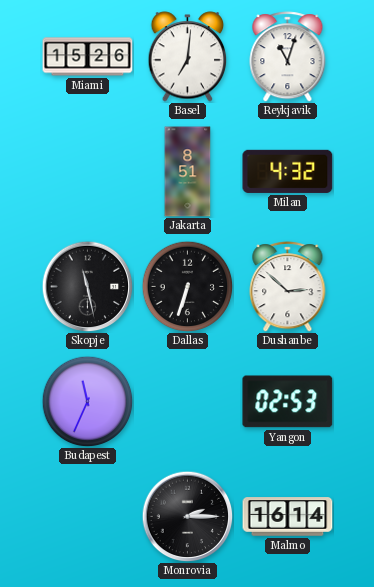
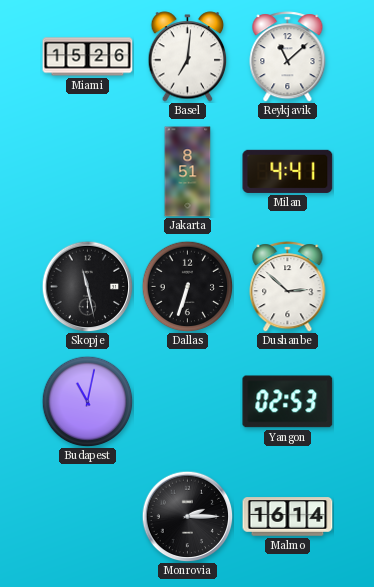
Reykjavik: 11:03 -> 11:08
Milan: 4:32 -> 4:41
Budapest: 11:34 -> 11:02
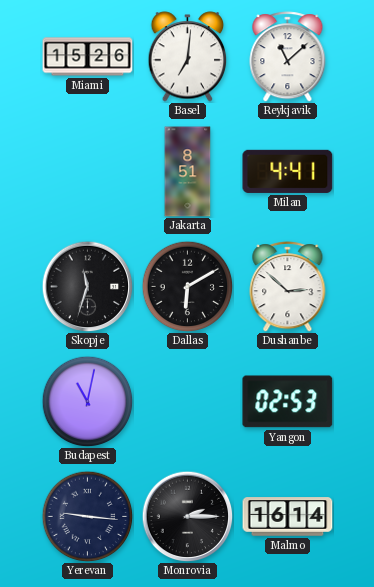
Skopje: 11:28 -> 11:33
Dallas: 6:33 -> 6:10
Yerevan: none -> 9:16
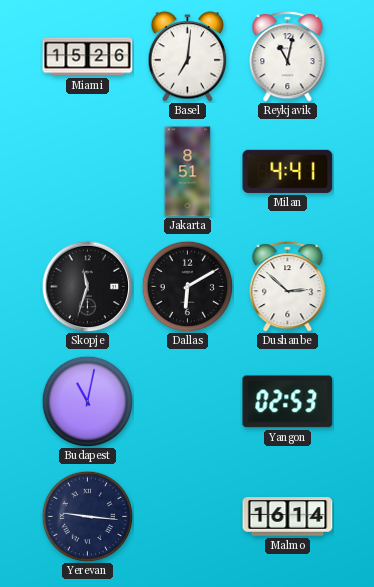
Reykjavik: 11:08 -> 11:02
Monrovia: 2:15 -> none
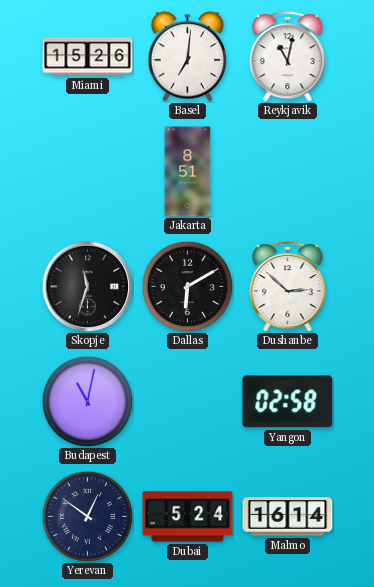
Milan: 4:41 -> none
Yangon: 02:53 -> 02:58
Yerevan: 9:16 -> 12:51
Dubai: none -> 5:24
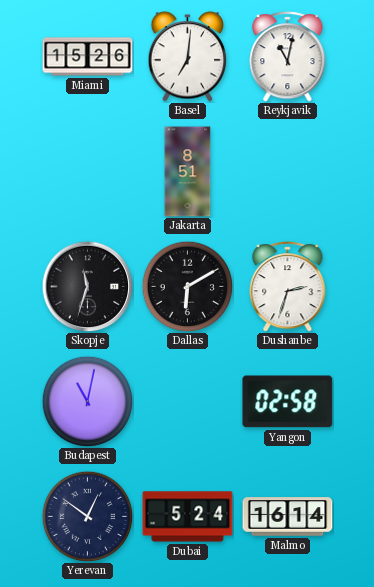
Dushanbe: 2:52 -> 2:33
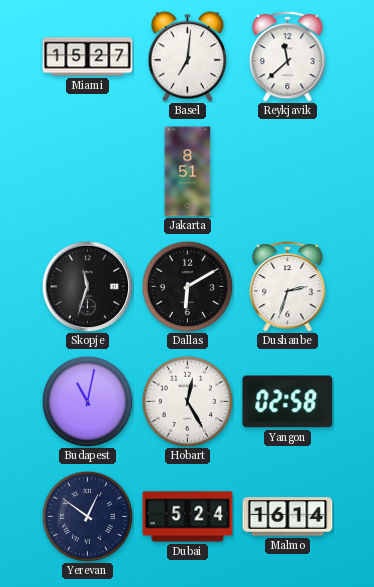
Miami: 15:26 -> 15:27
Reykjavik: 11:02 -> 11:38
Hobart: none -> 12:25
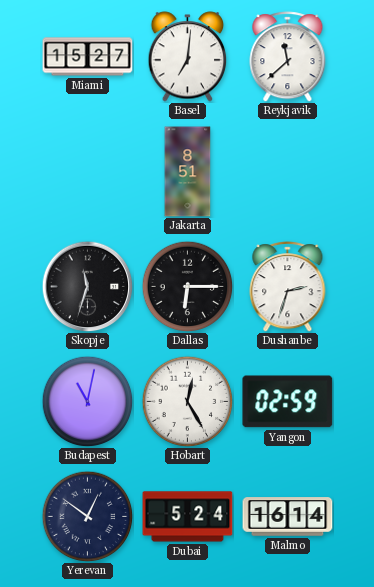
Dallas: 6:10 -> 6:15
Yangon: 02:58 -> 02:59
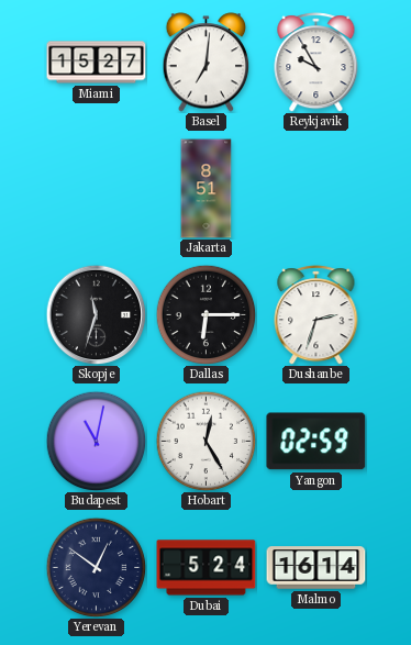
Reykjavik: 11:38 -> 9:55
